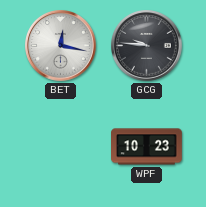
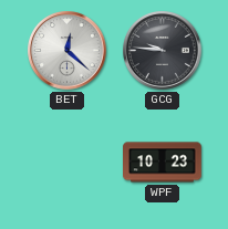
BET: 12:17 -> 12:22
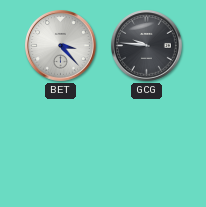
BET: 12:22 -> 3:23
WPF: 10:23 -> none
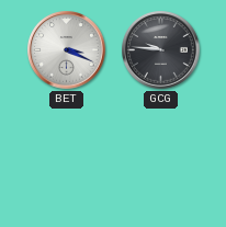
BET: 3:23 -> 3:19
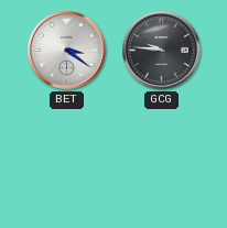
BET: 3:19 -> 3:21
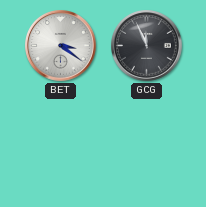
GCG: 9:46 -> 11:56
